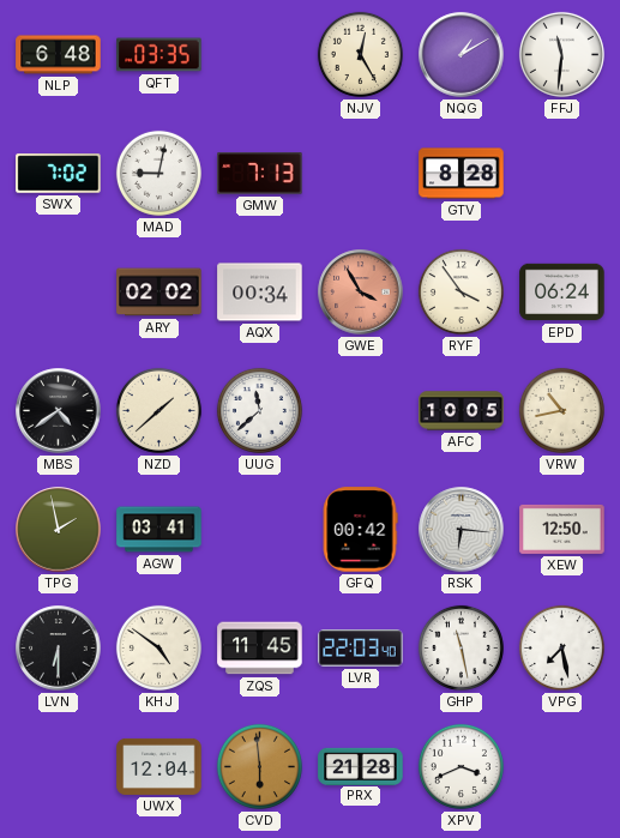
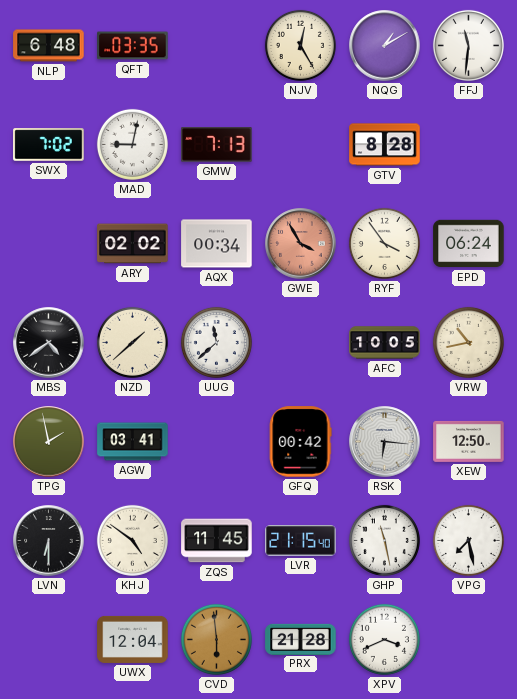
LVR: 22:03 -> 21:15
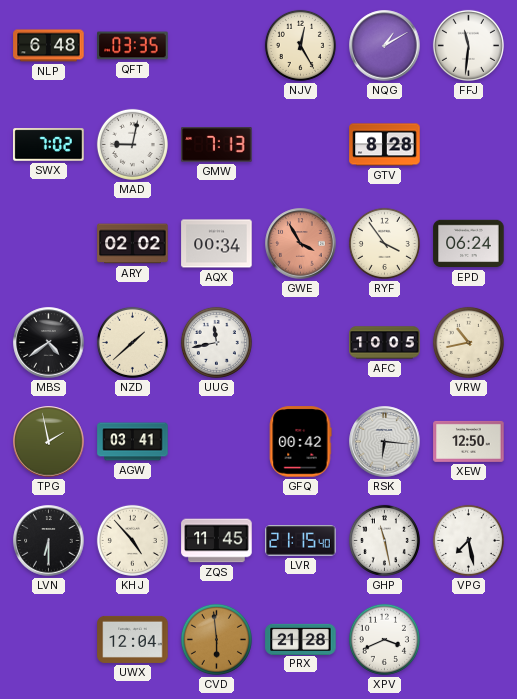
UUG: 11:38 -> 11:43
KHJ: 4:51 -> 4:53
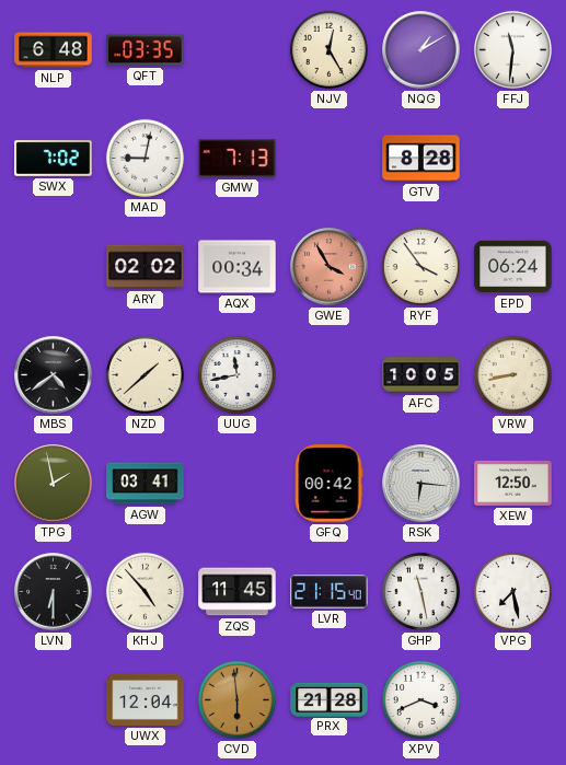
VRW: 10:43 -> 8:43
